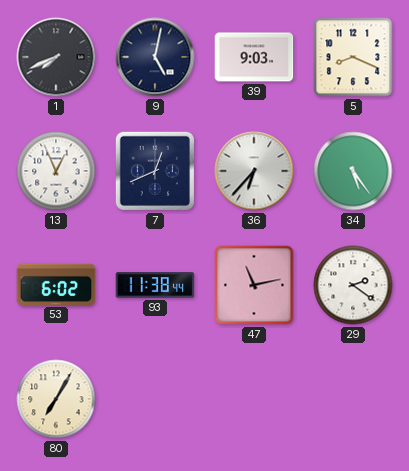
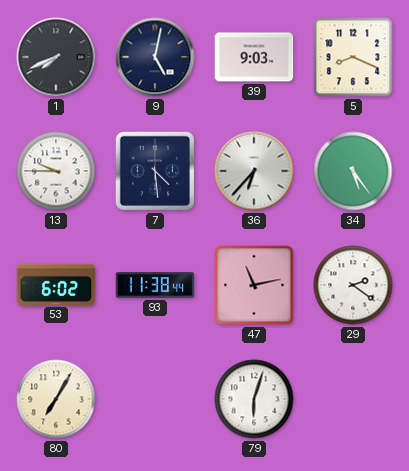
13: 12:56 -> 9:45
7: 12:41 -> 4:29
79: none -> 6:03
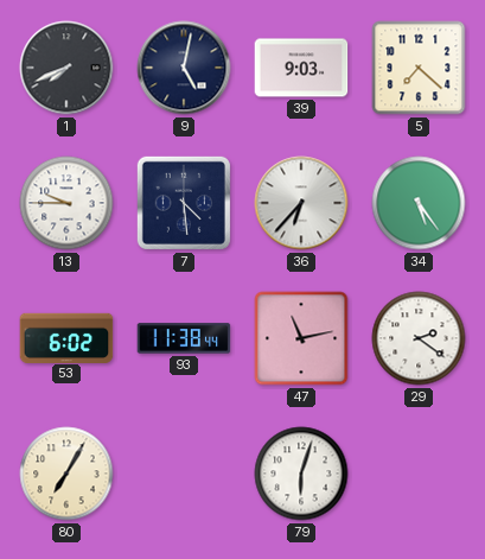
5: 8:19 -> 7:22
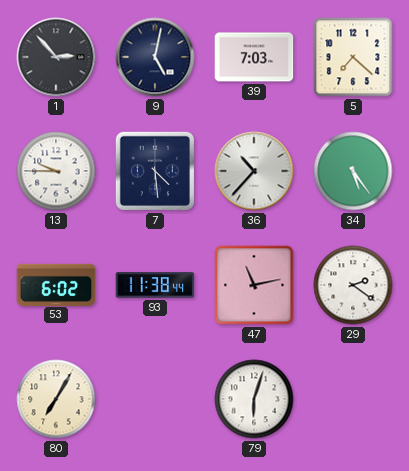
1: 7:41 -> 2:53
39: 9:03 -> 7:03
36: 6:37 -> 10:37
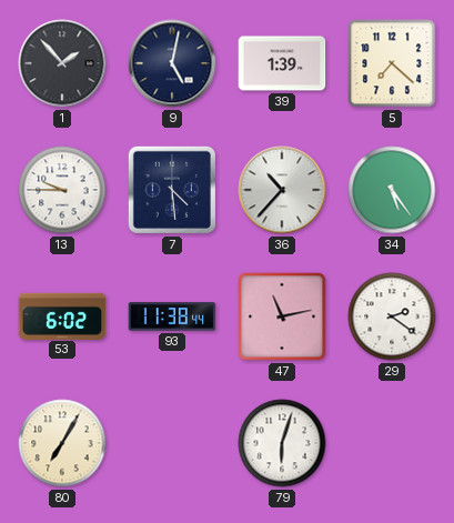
1: 2:53 -> 1:53
39: 7:03 -> 1:39
